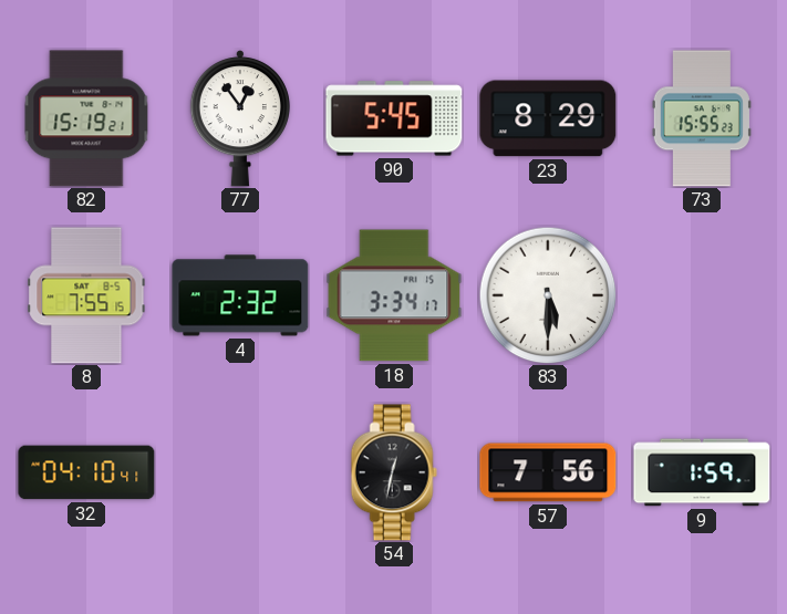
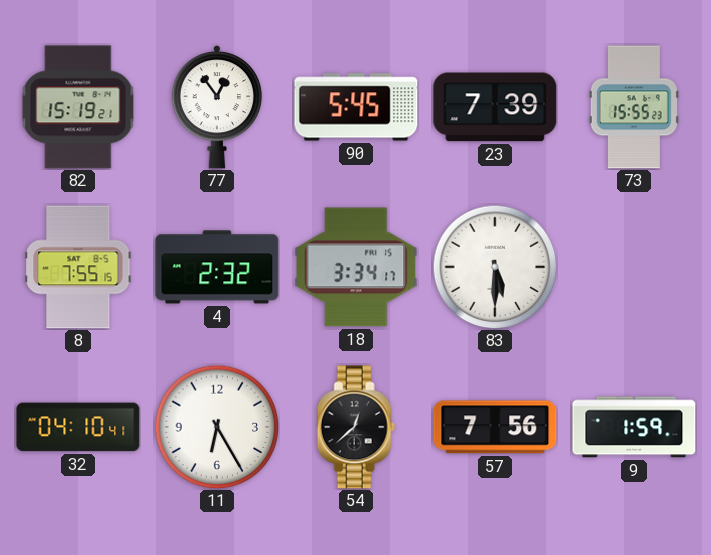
23: 8:29 -> 7:39
11: none -> 6:25
54: 12:32 -> 12:38
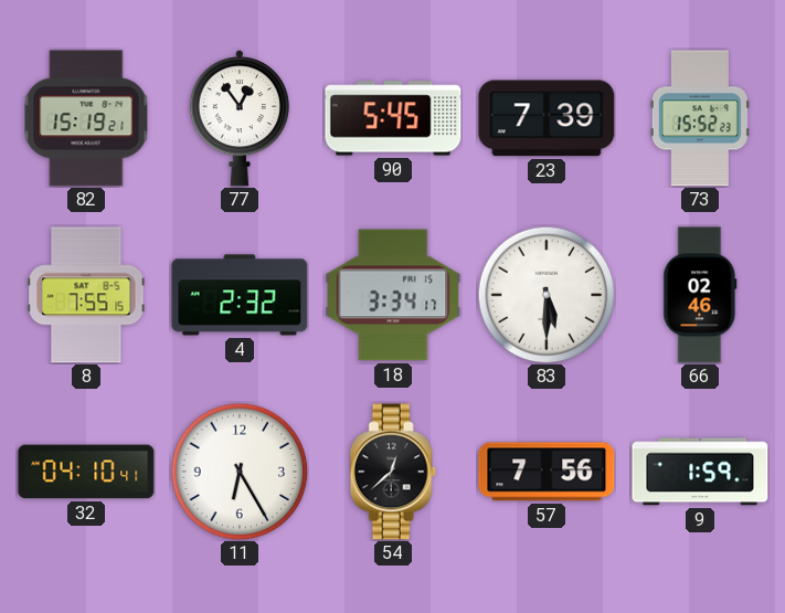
73: 15:55 -> 15:52
66: none -> 02:46
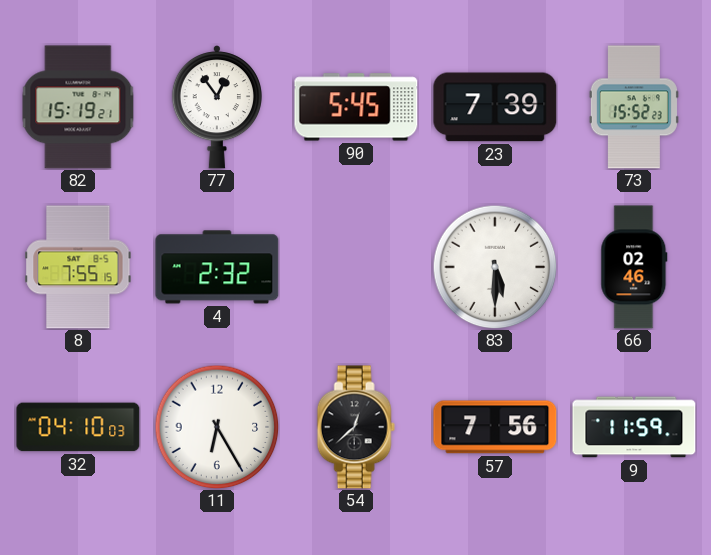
18: 3:34 -> none
32: 04:10:41 -> 04:10:03
9: 1:59 -> 11:59
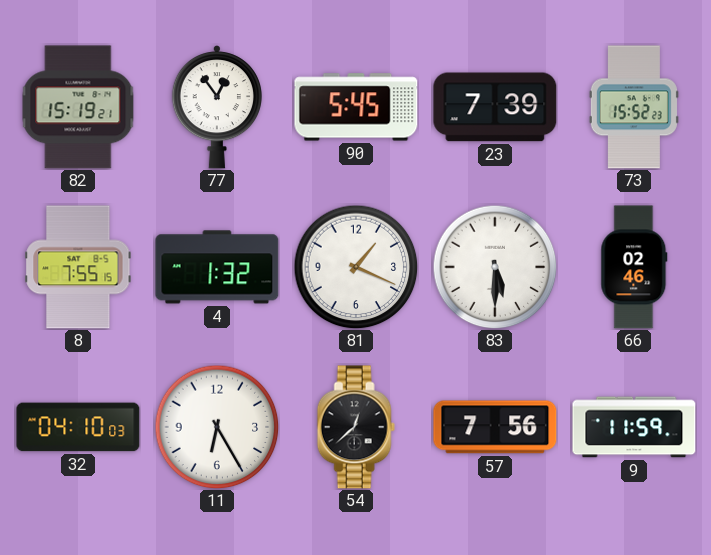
4: 2:32 -> 1:32
81: none -> 1:19
